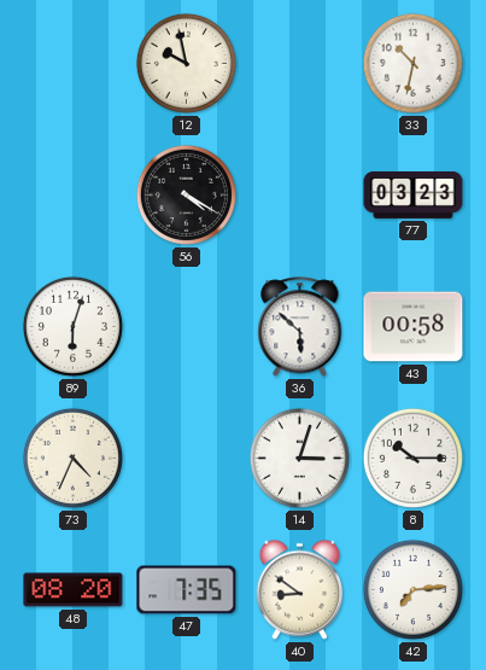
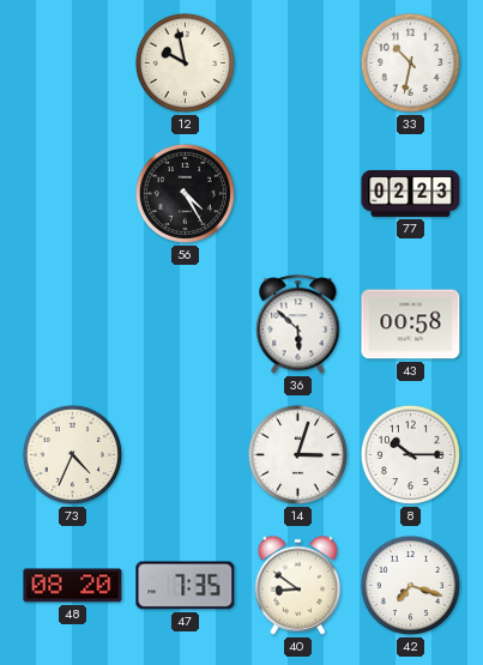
56: 4:20 -> 4:25
77: 03:23 -> 02:23
89: 6:03 -> none
42: 7:14 -> 7:18
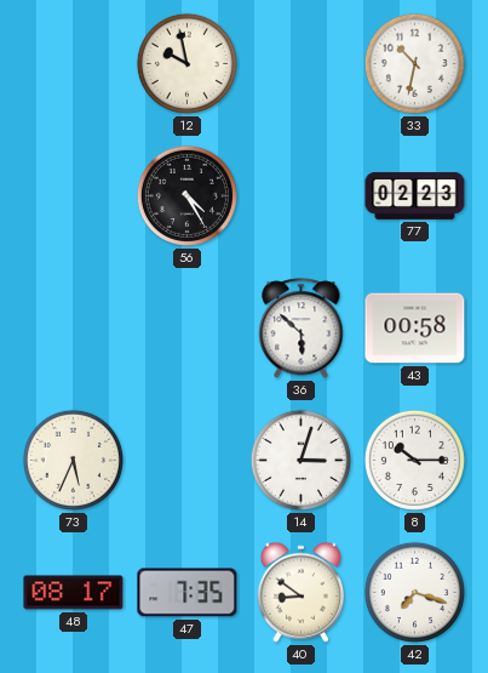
73: 4:34 -> 5:34
48: 08:20 -> 08:17
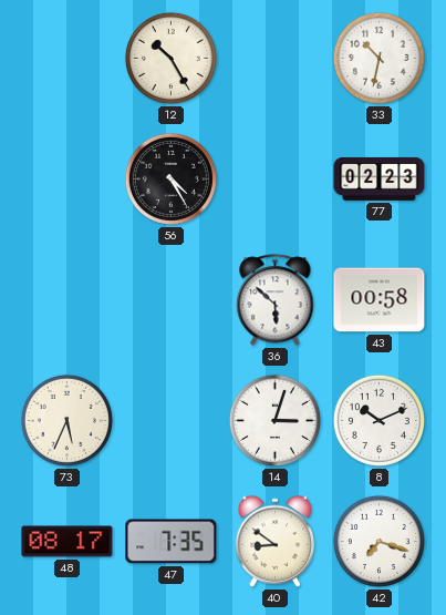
12: 9:58 -> 10:25
8: 10:15 -> 10:11
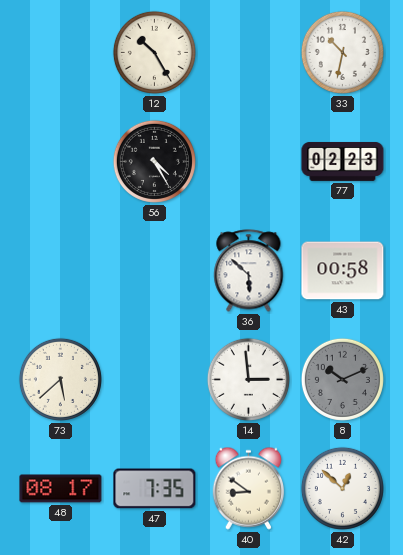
73: 5:34 -> 5:38
14: 3:03 -> 2:59
8 dial: white -> grey
42: 7:18 -> 12:52
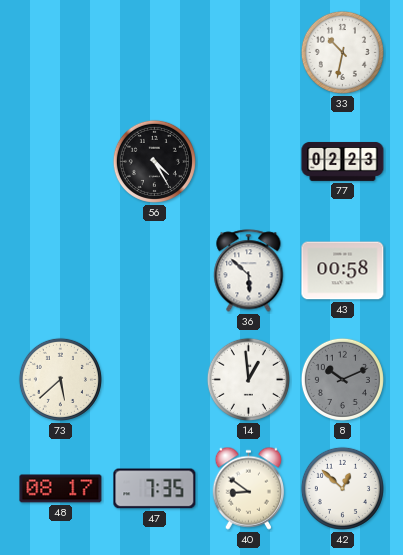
12: 10:25 -> none
14: 2:59 -> 12:59
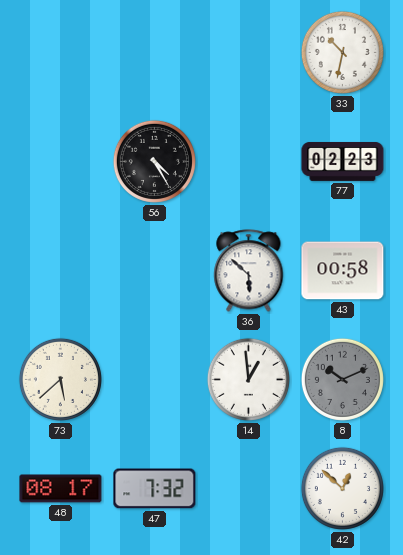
47: 7:35 -> 7:32
40: 8:51 -> none
